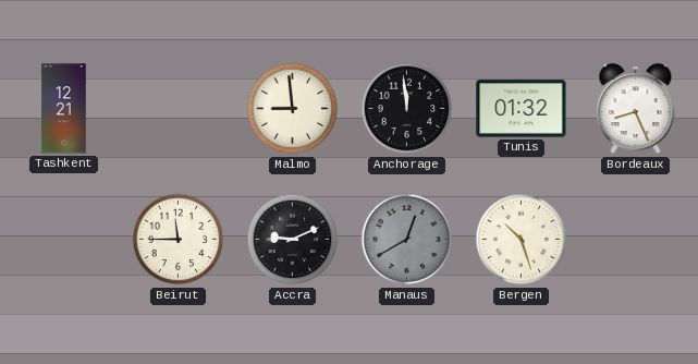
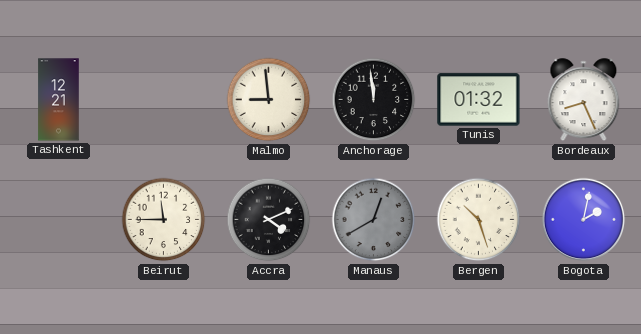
Accra: 9:11 -> 4:11
Bogota: none -> 2:02
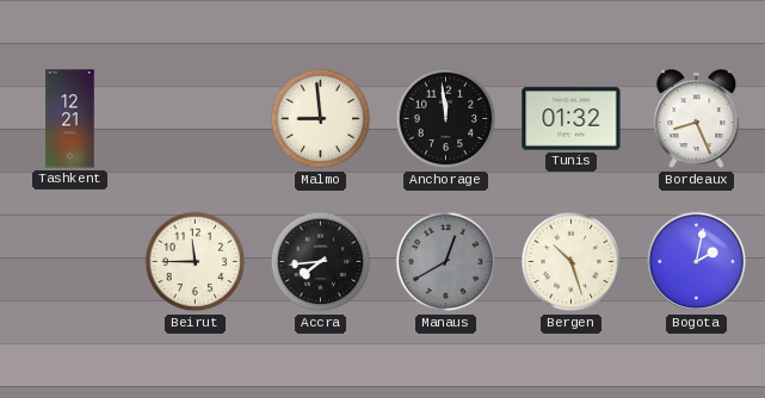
Accra: 4:11 -> 7:44
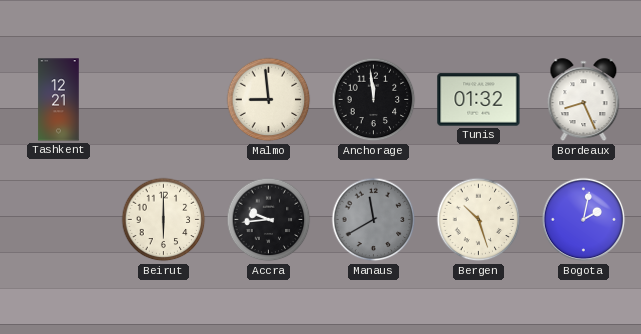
Beirut: 11:45 -> 6:00
Accra: 7:44 -> 9:44
Manaus: 12:40 -> 11:40
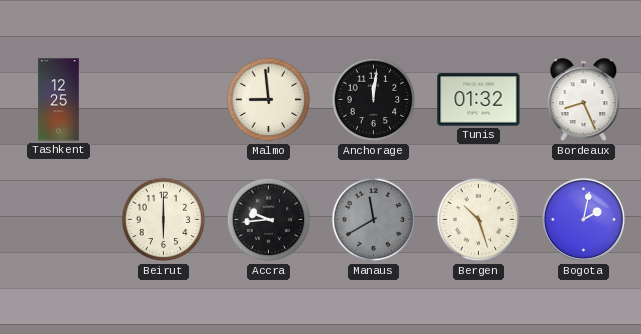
Tashkent: 12:21 -> 12:25
Anchorage: 11:59 -> 12:01
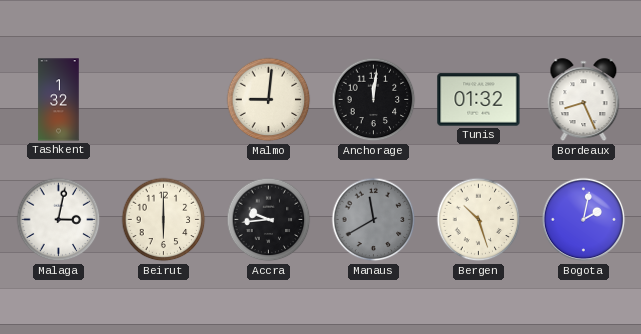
Tashkent: 12:25 -> 1:32
Malmo: 8:59 -> 9:01
Malaga: none -> 3:02
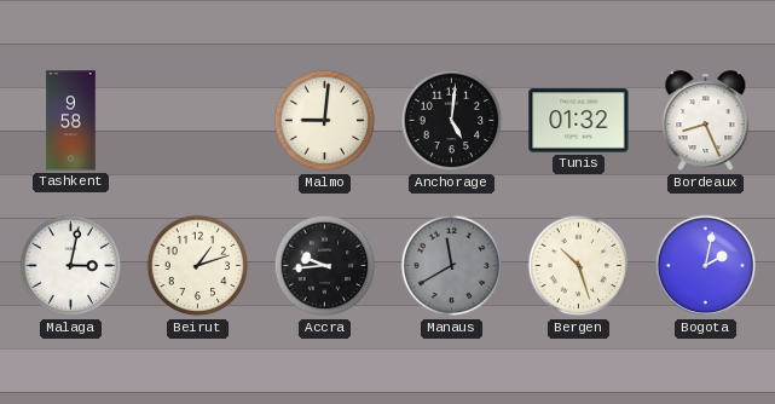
Tashkent: 1:32 -> 9:58
Anchorage: 12:01 -> 5:01
Beirut: 6:00 -> 1:12
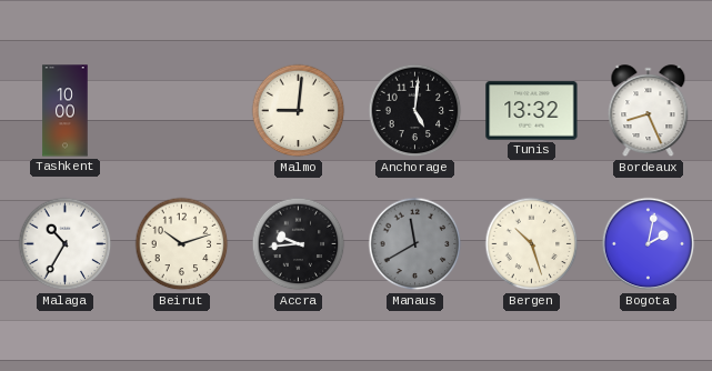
Tashkent: 9:58 -> 10:00
Tunis: 01:32 -> 13:32
Malaga: 3:02 -> 10:35
Beirut: 1:12 -> 10:12
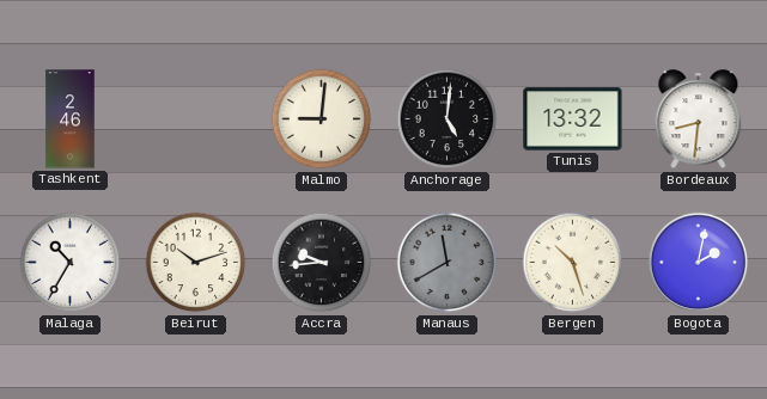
Tashkent: 10:00 -> 2:46
Bordeaux: 8:26 -> 8:31
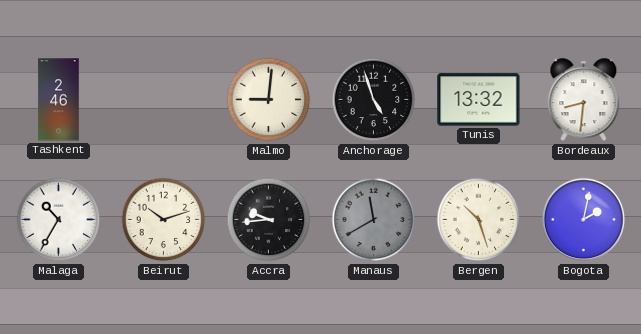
Anchorage: 5:01 -> 4:57
